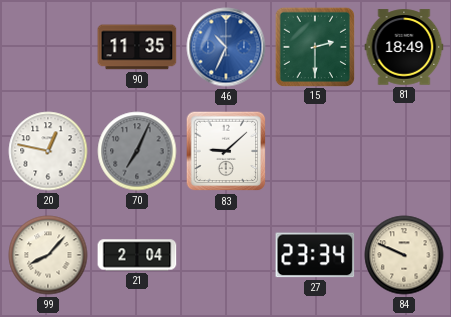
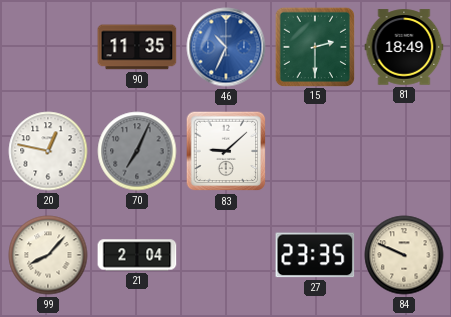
27: 23:34 -> 23:35
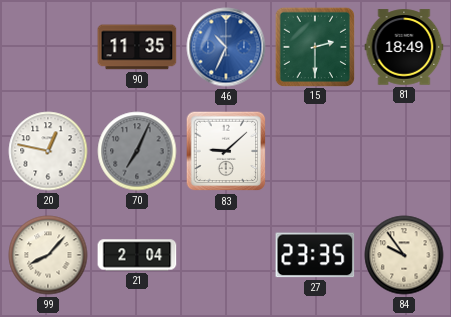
84: 9:49 -> 9:54
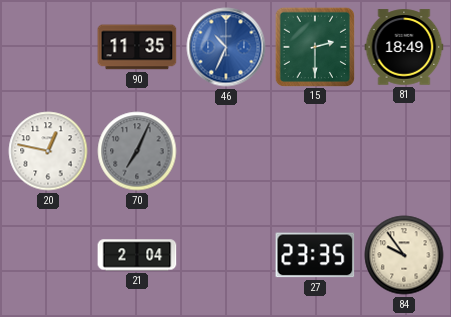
83: 9:08 -> none
99: 8:07 -> none
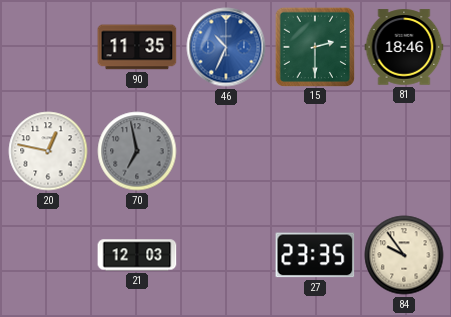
81: 18:49 -> 18:46
70: 7:04 -> 6:58
21: 2:04 -> 12:03
